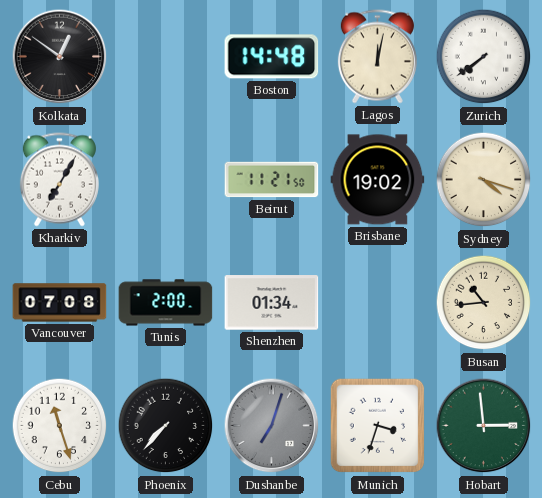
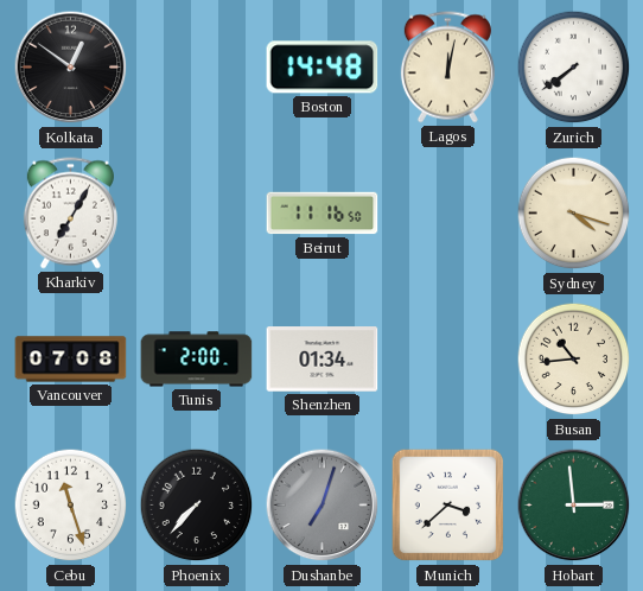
Beirut: 11:21 -> 11:16
Brisbane: 19:02 -> none
Munich: 3:33 -> 3:38
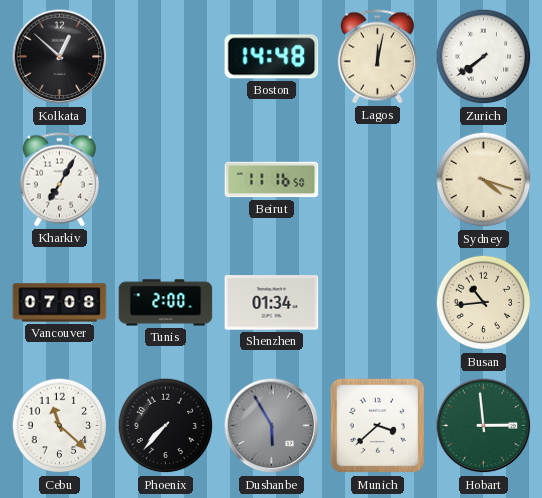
Kolkata: 12:51 -> 12:52
Cebu: 11:27 -> 11:22
Dushanbe: 7:03 -> 5:55
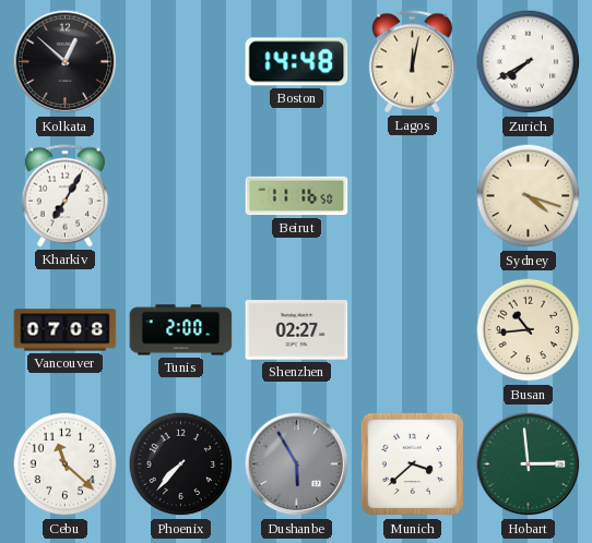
Zurich: 7:39 -> 7:40
Shenzhen: 01:34 -> 02:27
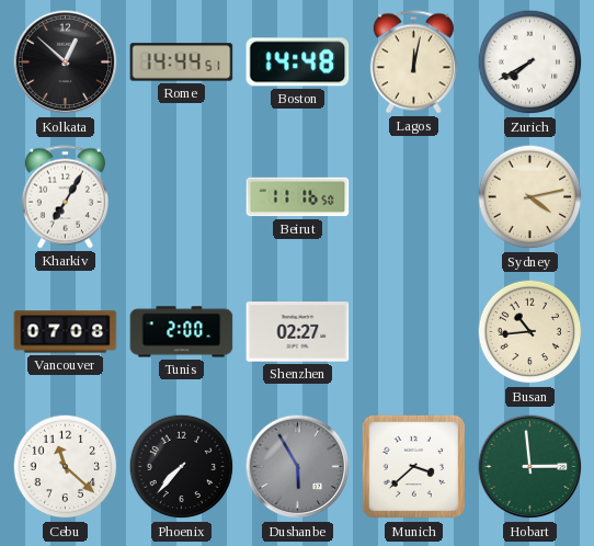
Rome: none -> 14:44
Sydney: 4:18 -> 4:13
